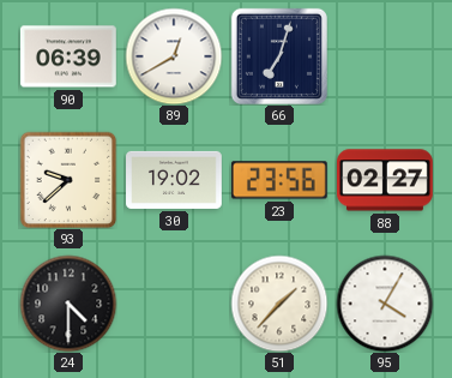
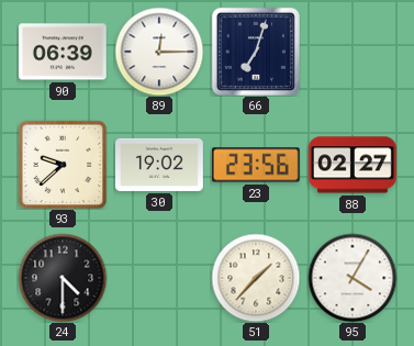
89: 12:40 -> 12:15
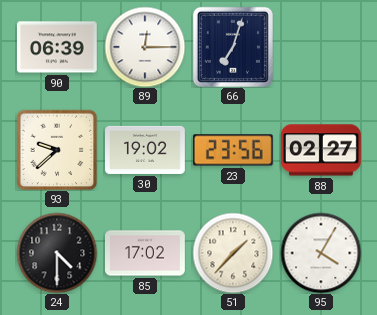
85: none -> 17:02
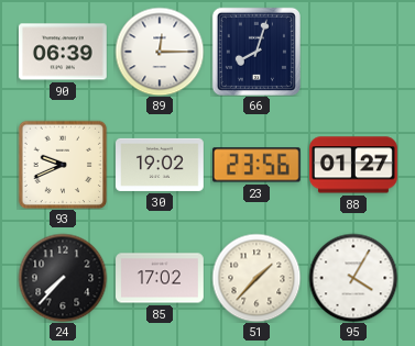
66: 7:03 -> 8:03
93: 9:38 -> 9:41
88: 02:27 -> 01:27
24: 4:30 -> 7:37
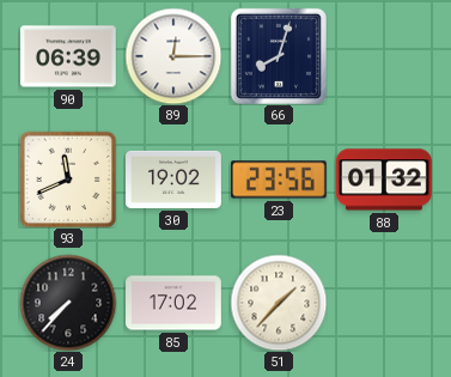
93: 9:41 -> 11:41
88: 01:27 -> 01:32
95: 4:05 -> none
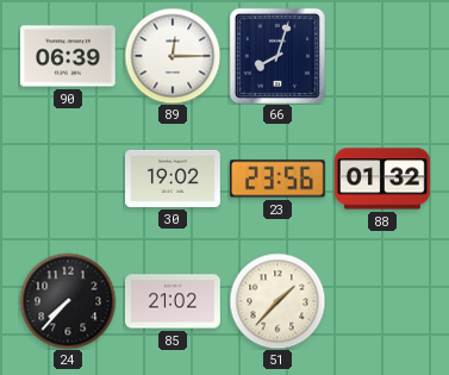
93: 11:41 -> none
85: 17:02 -> 21:02
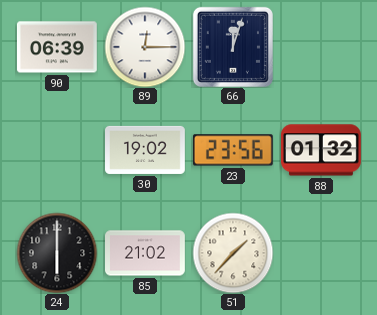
66: 8:03 -> 12:03
24: 7:37 -> 6:00
